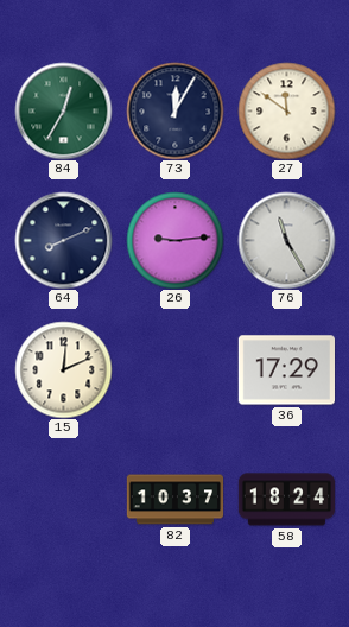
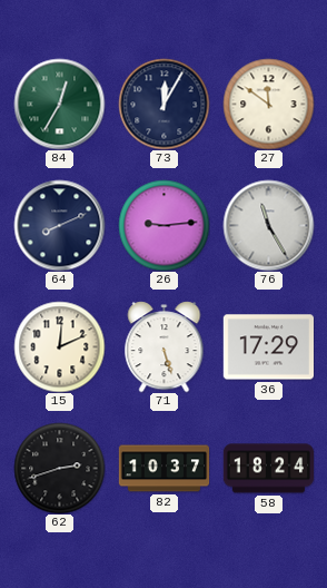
71: none -> 5:27
62: none -> 2:42
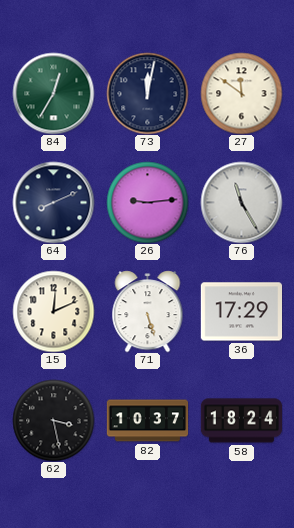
73: 12:05 -> 12:02
62: 2:42 -> 3:28
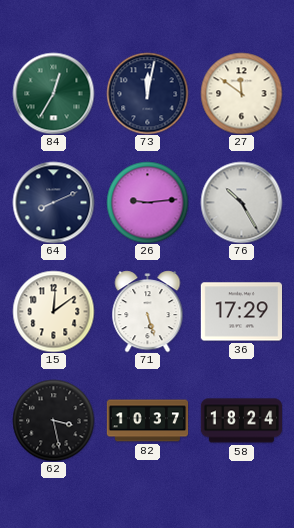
76: 11:25 -> 10:25
15: 12:11 -> 12:09
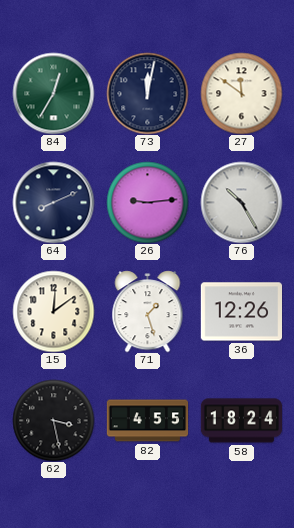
71: 5:27 -> 1:27
36: 17:29 -> 12:26
82: 10:37 -> 4:55
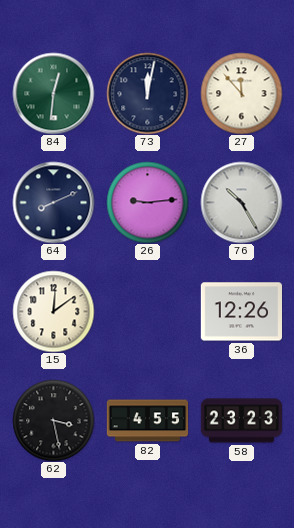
84: 12:35 -> 12:31
27: 11:51 -> 11:53
71: 1:27 -> none
58: 18:24 -> 23:23
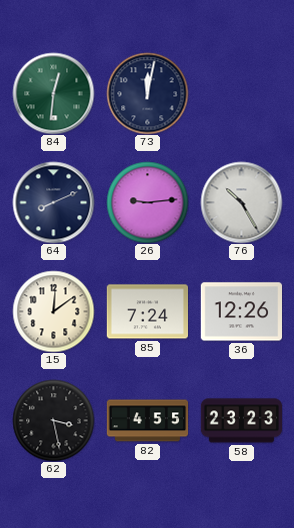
27: 11:53 -> none
85: none -> 7:24
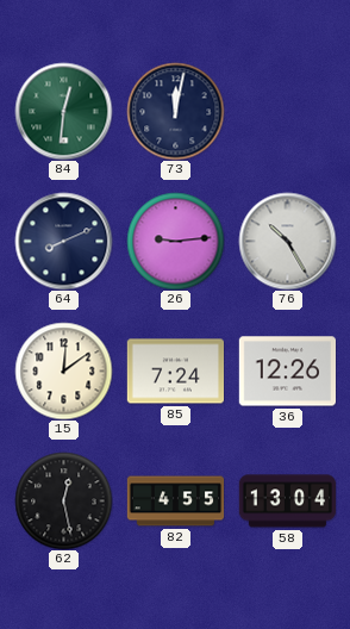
62: 3:28 -> 12:28
58: 23:23 -> 13:04
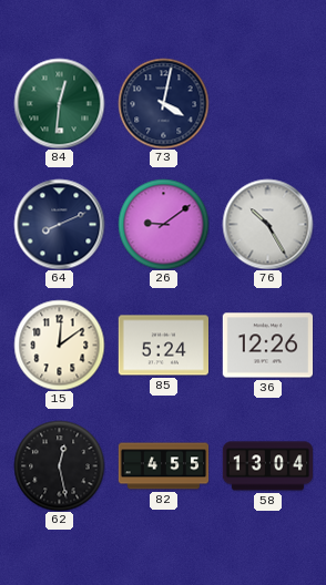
73: 12:02 -> 4:02
26: 9:14 -> 9:09
85: 7:24 -> 5:24
